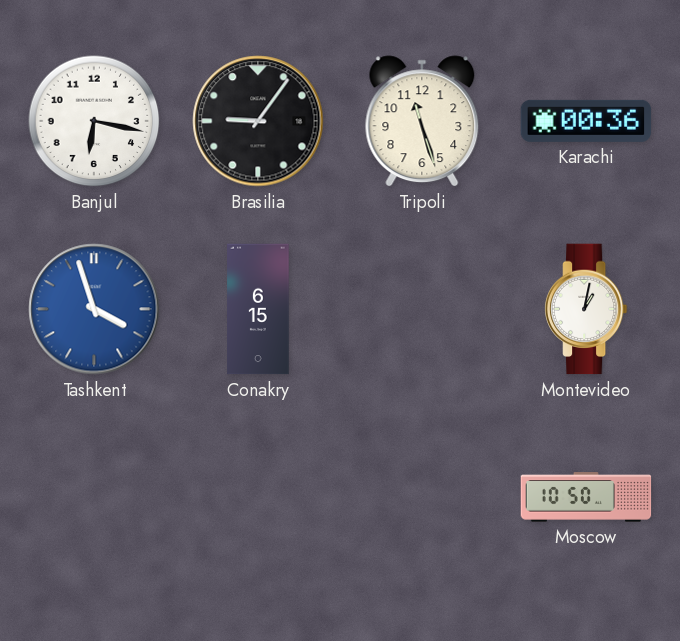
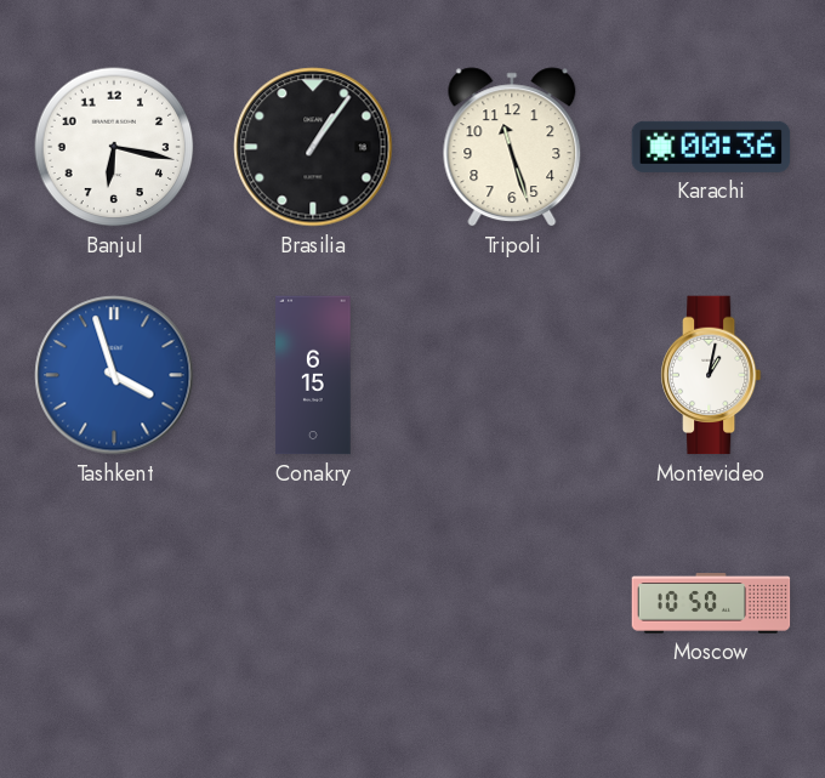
Brasilia: 9:06 -> 1:06
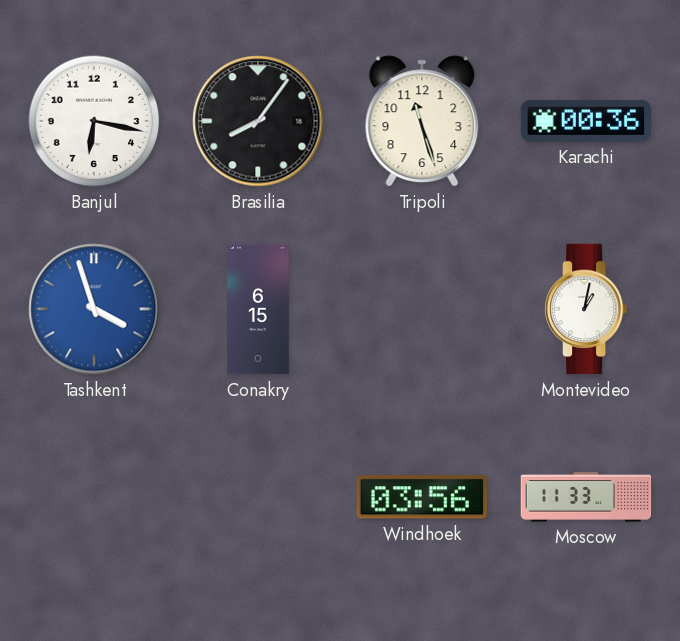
Brasilia: 1:06 -> 8:06
Windhoek: none -> 03:56
Moscow: 10:50 -> 11:33
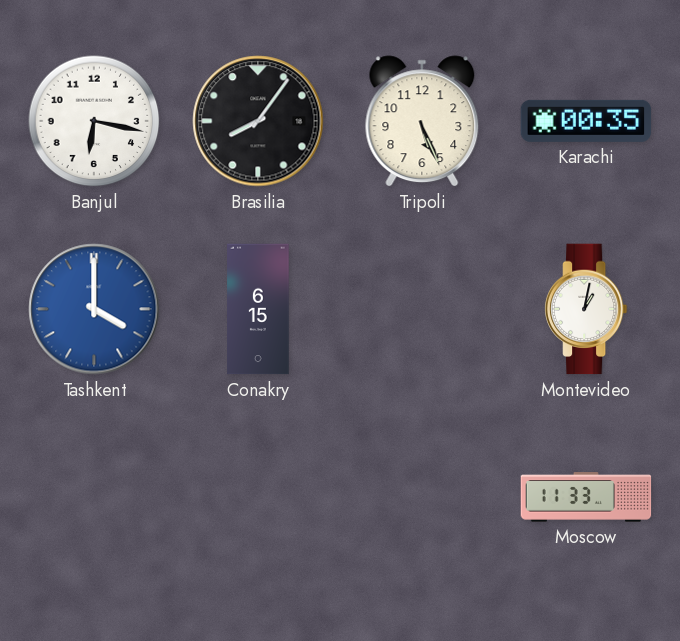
Tripoli: 11:27 -> 5:26
Karachi: 00:36 -> 00:35
Tashkent: 3:57 -> 4:00
Windhoek: 03:56 -> none
